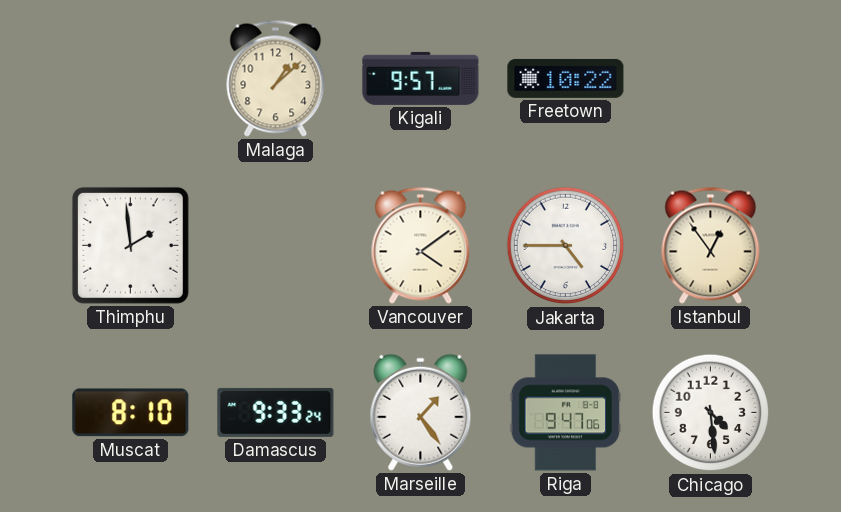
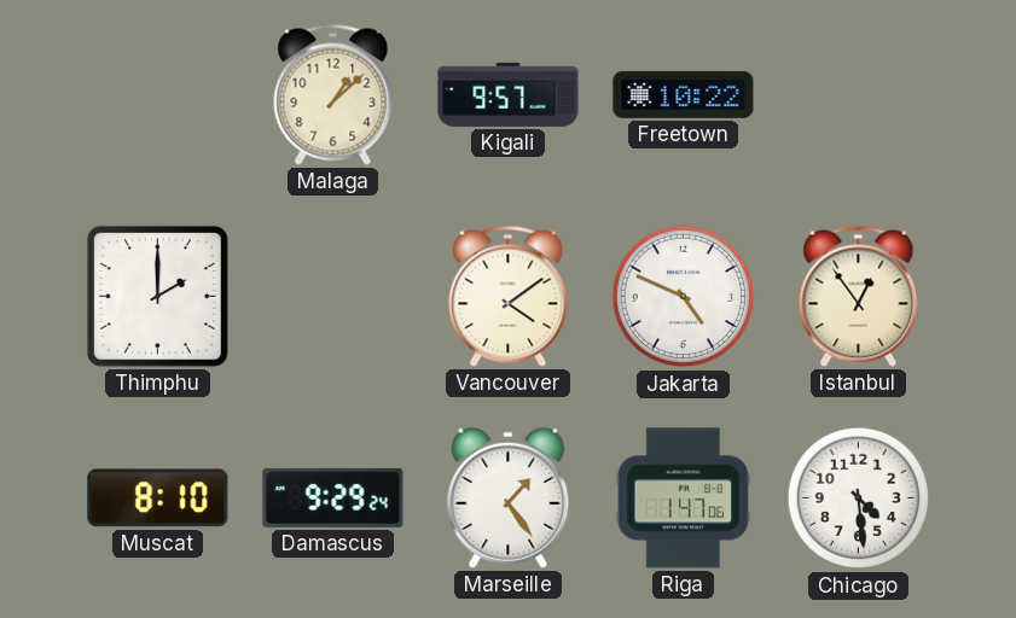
Thimphu: 1:59 -> 2:00
Jakarta: 4:45 -> 4:49
Damascus: 9:33 -> 9:29
Riga: 9:47 -> 1:47
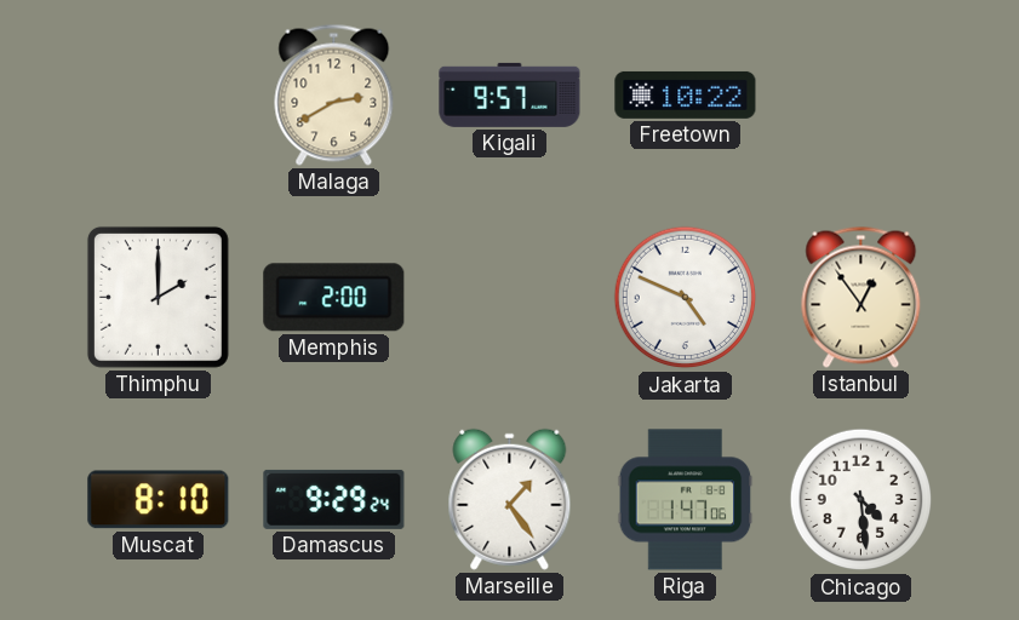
Malaga: 1:08 -> 2:40
Memphis: none -> 2:00
Vancouver: 4:09 -> none
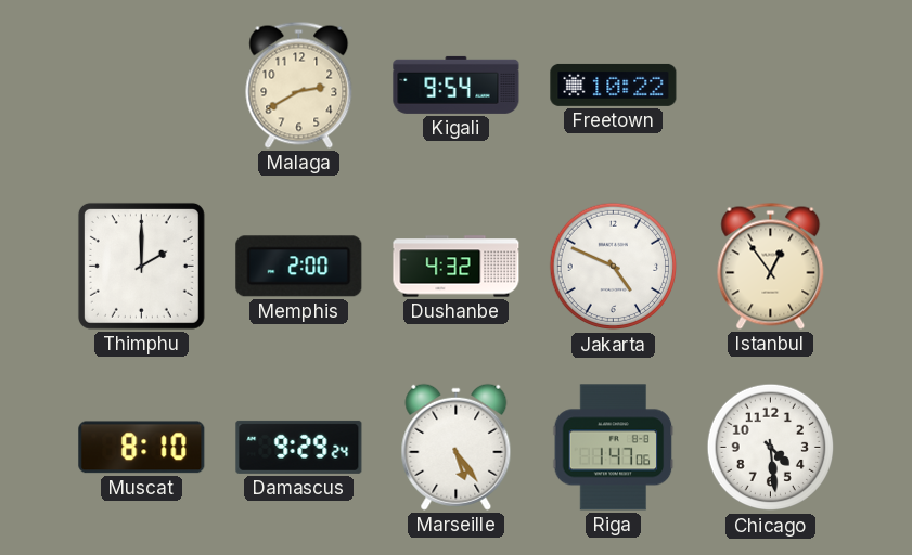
Kigali: 9:57 -> 9:54
Dushanbe: none -> 4:32
Marseille: 1:24 -> 5:24
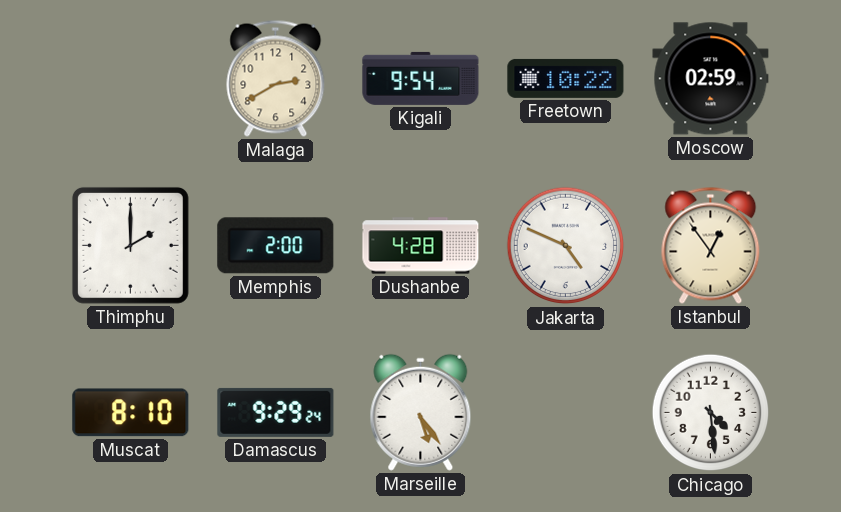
Moscow: none -> 02:59
Dushanbe: 4:32 -> 4:28
Riga: 1:47 -> none
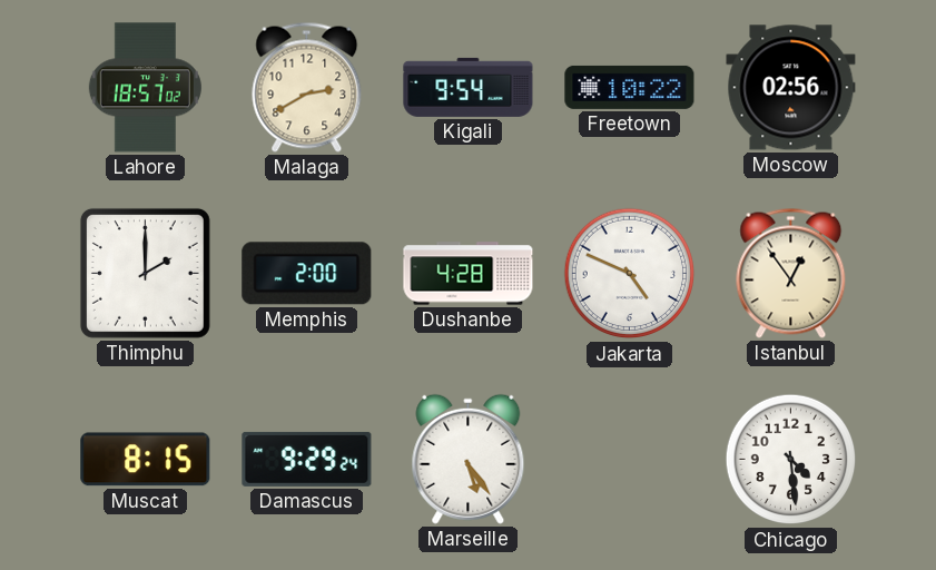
Lahore: none -> 18:57
Moscow: 02:59 -> 02:56
Muscat: 8:10 -> 8:15
